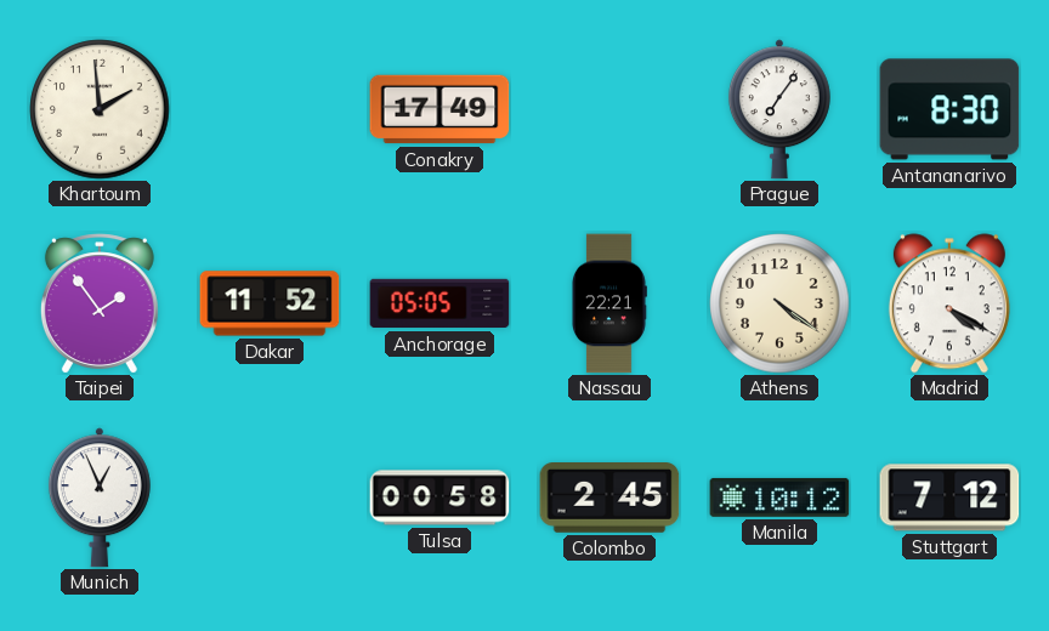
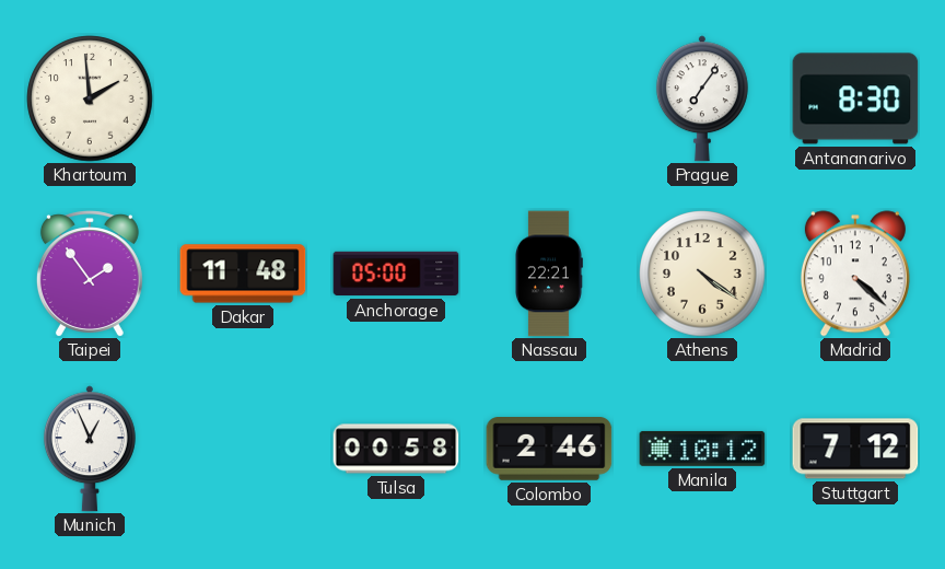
Conakry: 17:49 -> none
Dakar: 11:52 -> 11:48
Anchorage: 05:05 -> 05:00
Madrid: 4:20 -> 4:22
Colombo: 2:45 -> 2:46
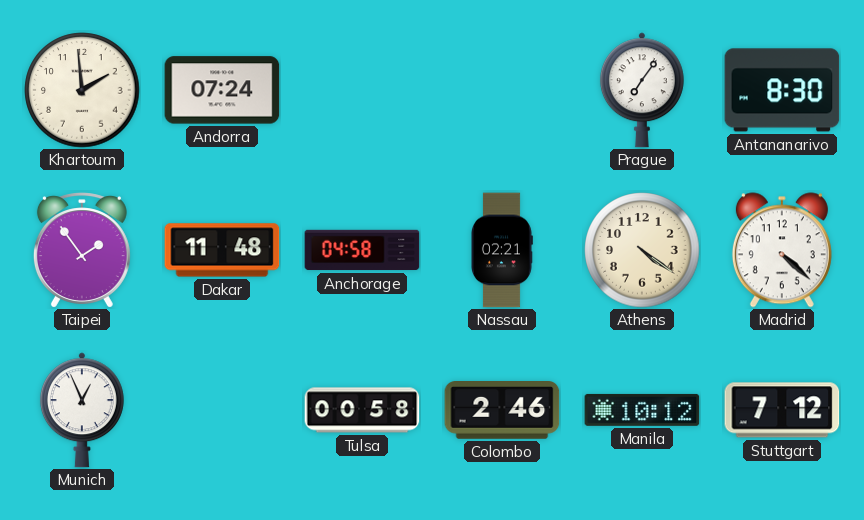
Andorra: none -> 07:24
Anchorage: 05:00 -> 04:58
Nassau: 22:21 -> 02:21
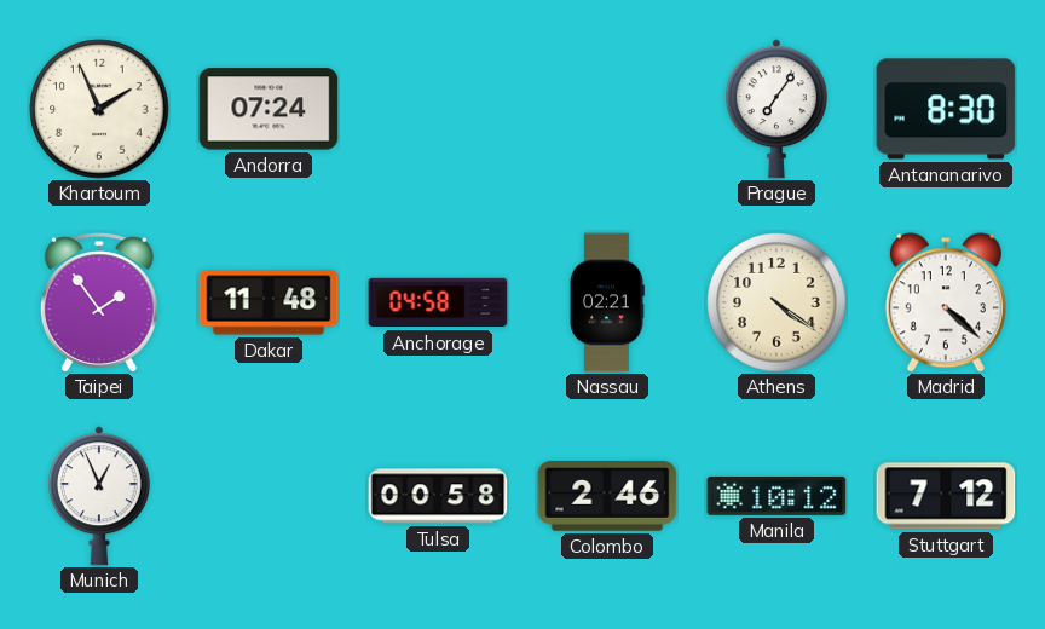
Khartoum: 1:59 -> 1:56
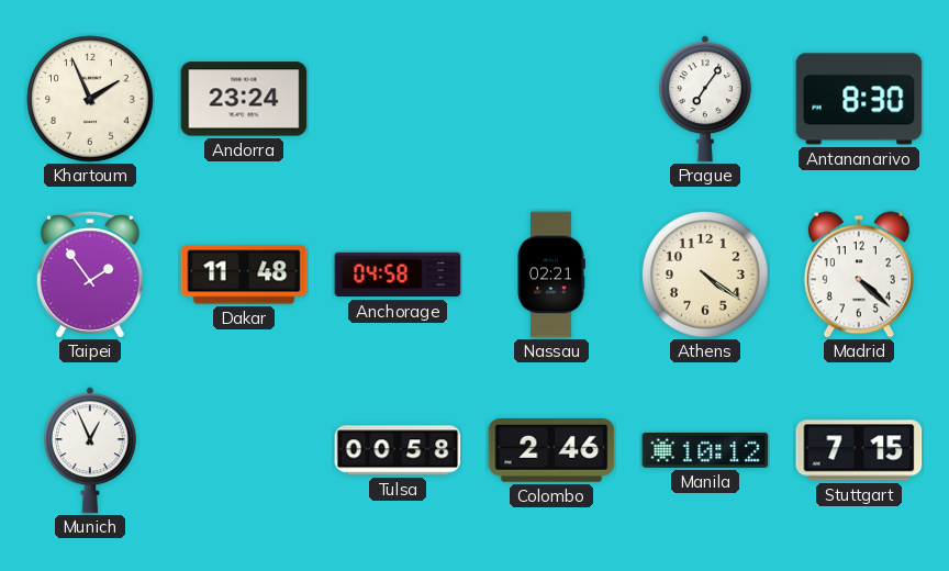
Andorra: 07:24 -> 23:24
Stuttgart: 7:12 -> 7:15
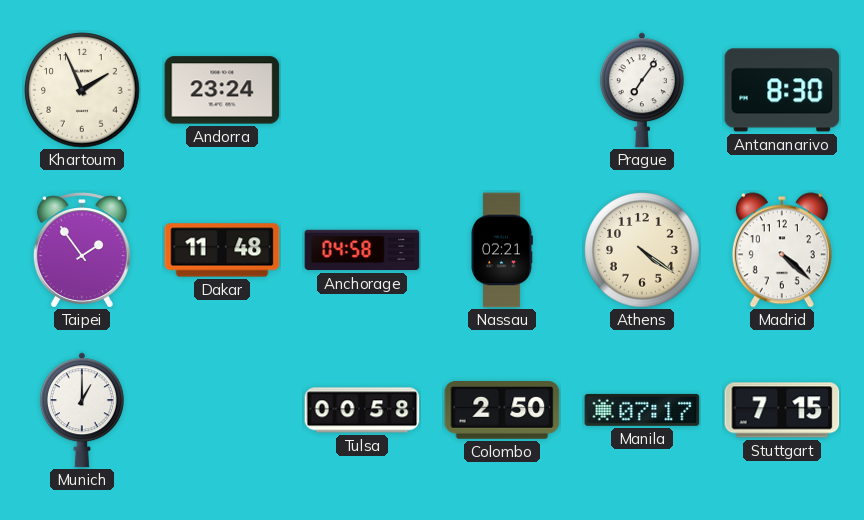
Munich: 12:56 -> 1:00
Colombo: 2:46 -> 2:50
Manila: 10:12 -> 07:17
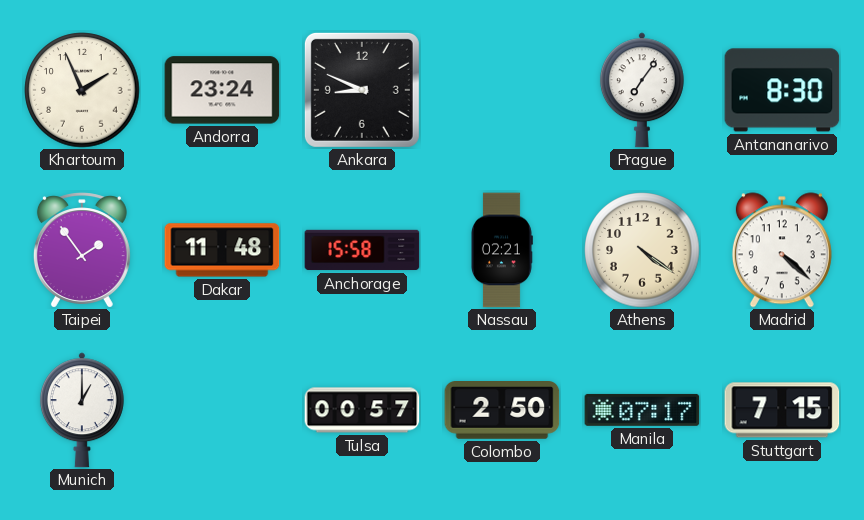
Ankara: none -> 8:49
Anchorage: 04:58 -> 15:58
Tulsa: 00:58 -> 00:57
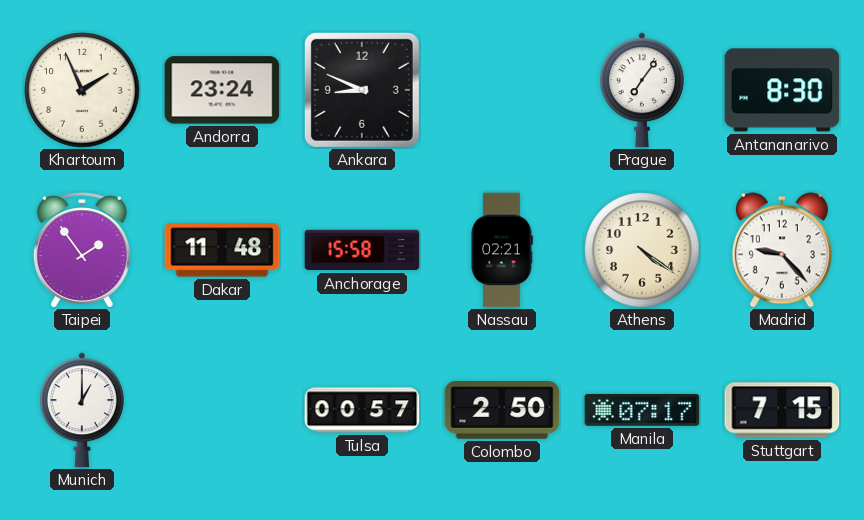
Madrid: 4:22 -> 9:23
